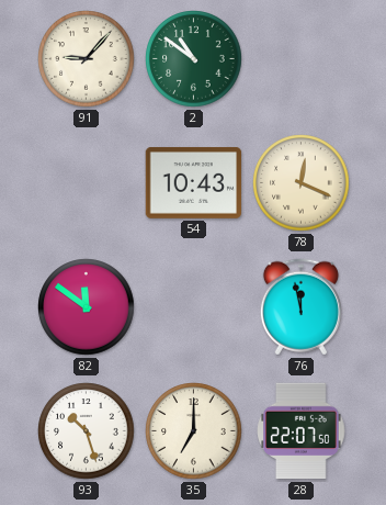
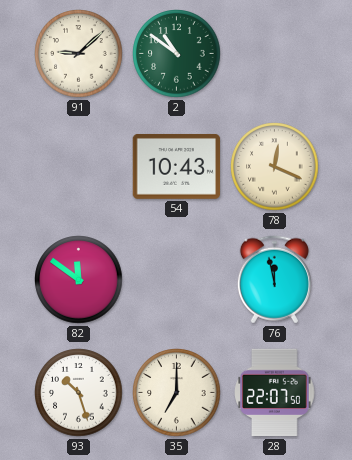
91: 9:07 -> 9:08
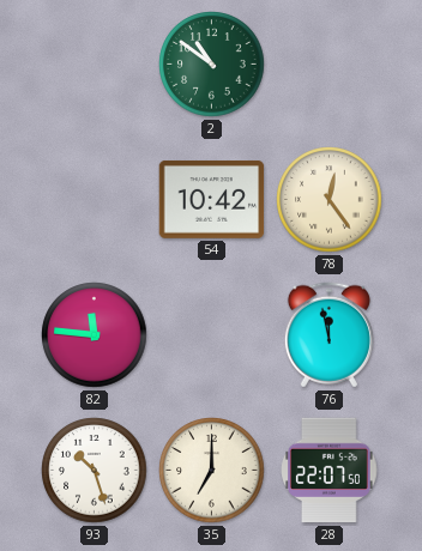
91: 9:08 -> none
54: 10:43 -> 10:42
78: 12:19 -> 12:24
82: 11:51 -> 11:46
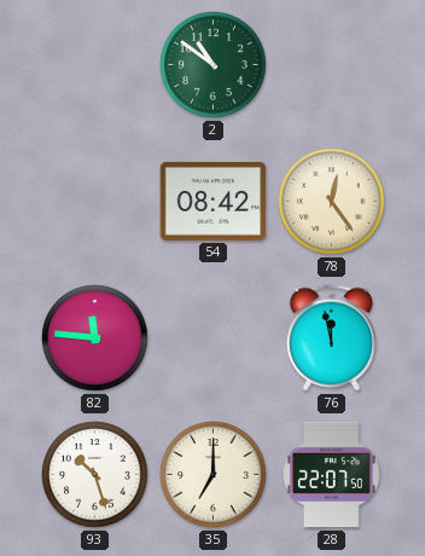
54: 10:42 -> 08:42
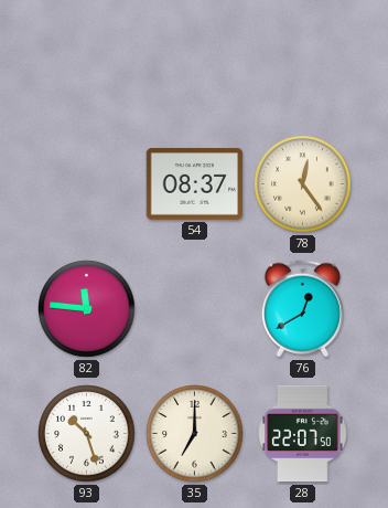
2: 10:51 -> none
54: 08:42 -> 08:37
76: 11:58 -> 12:40
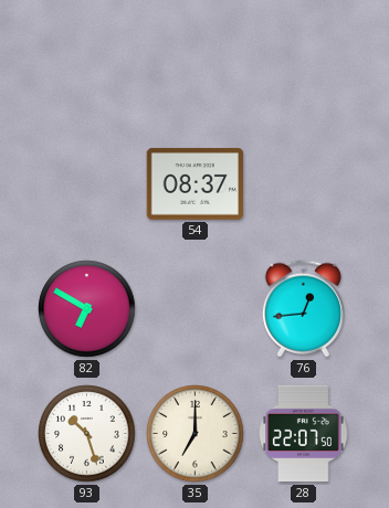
78: 12:24 -> none
82: 11:46 -> 6:50
76: 12:40 -> 12:44
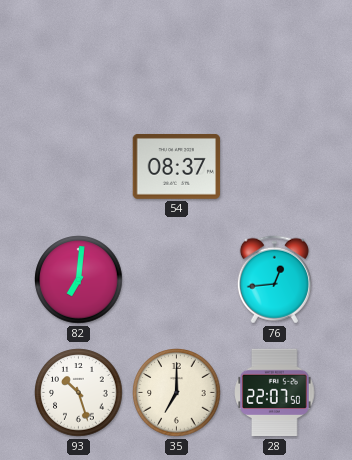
82: 6:50 -> 7:01
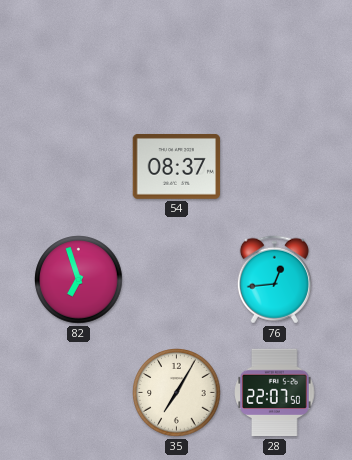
82: 7:01 -> 6:57
93: 10:27 -> none
35: 7:00 -> 7:05
